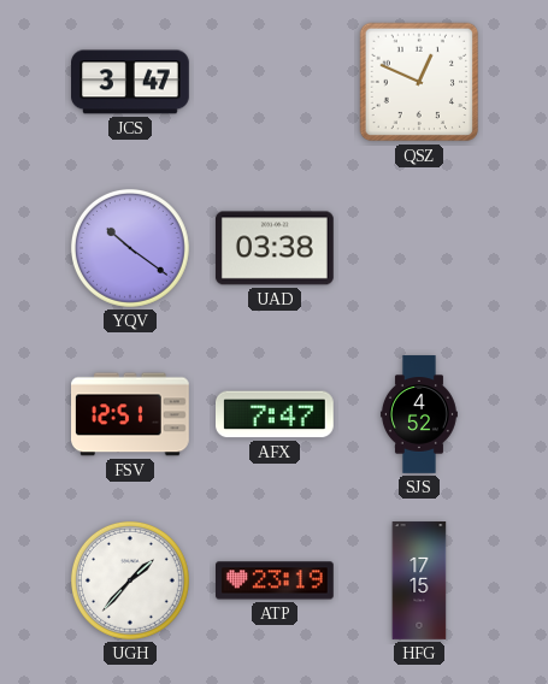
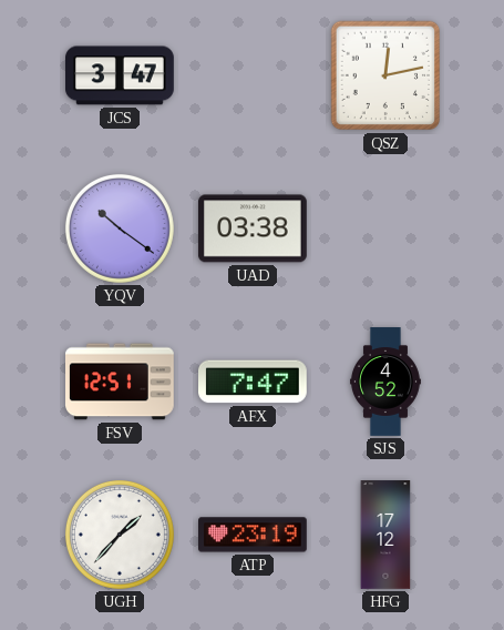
QSZ: 12:49 -> 12:13
HFG: 17:15 -> 17:12
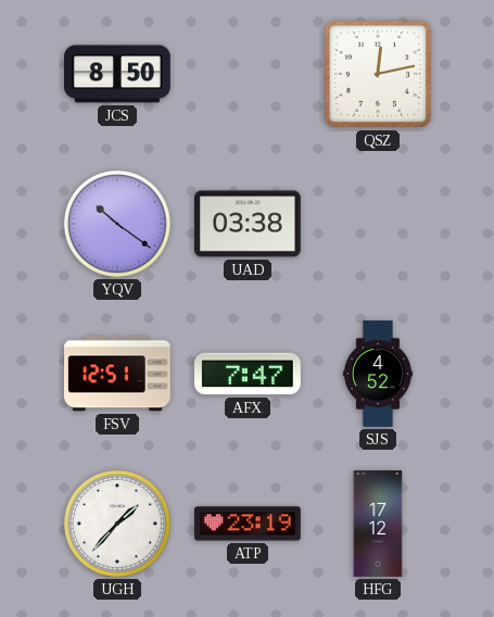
JCS: 3:47 -> 8:50
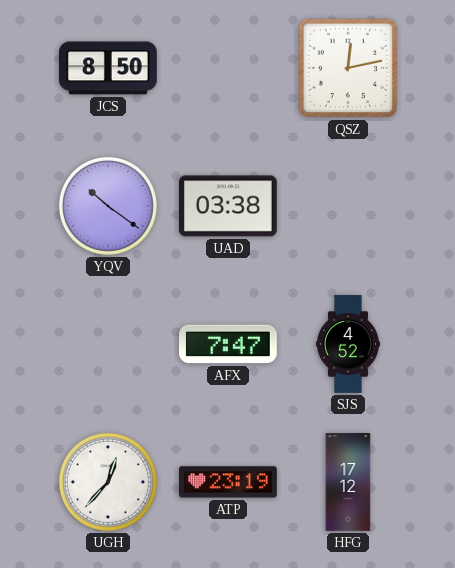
FSV: 12:51 -> none
UGH: 1:37 -> 12:37
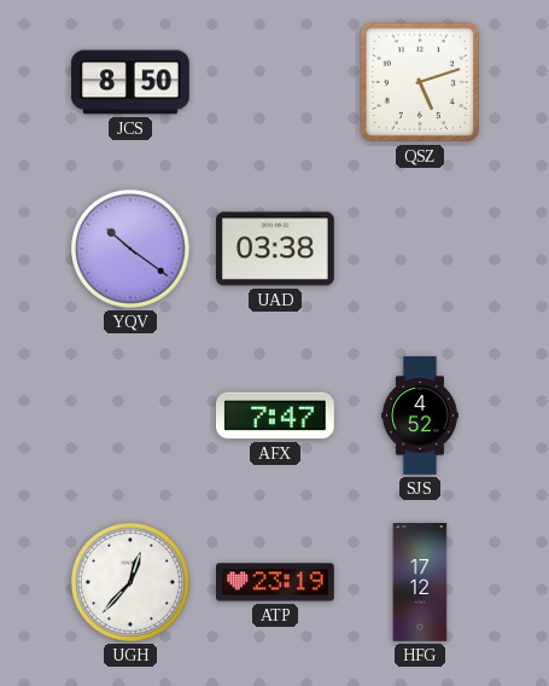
QSZ: 12:13 -> 5:12
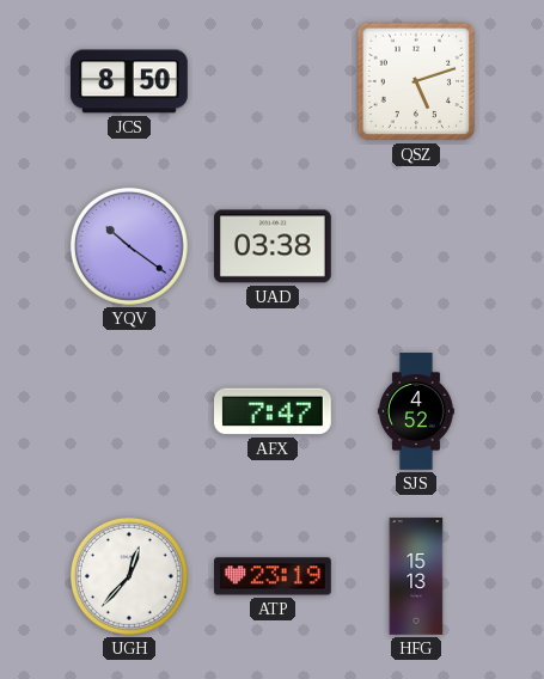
HFG: 17:12 -> 15:13
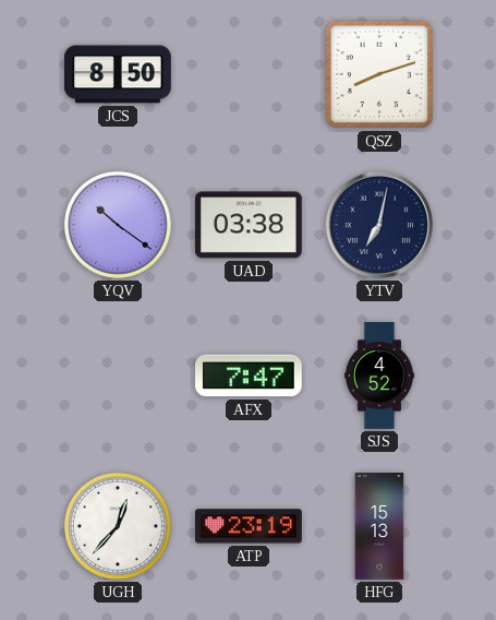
QSZ: 5:12 -> 8:12
YTV: none -> 7:02
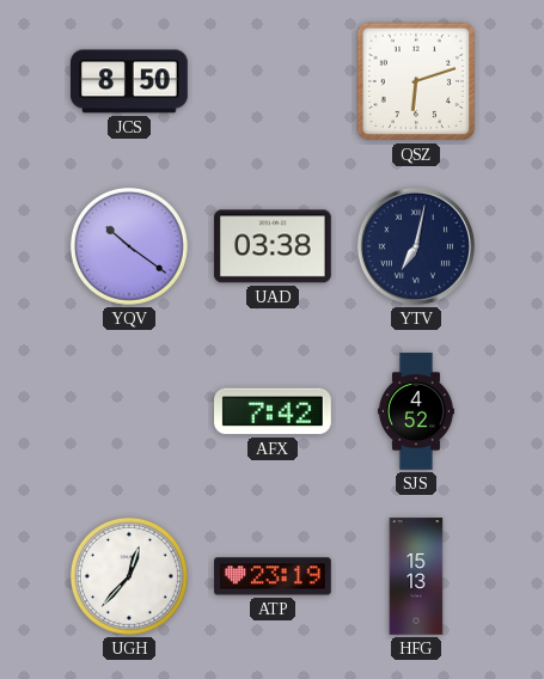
QSZ: 8:12 -> 6:12
AFX: 7:47 -> 7:42
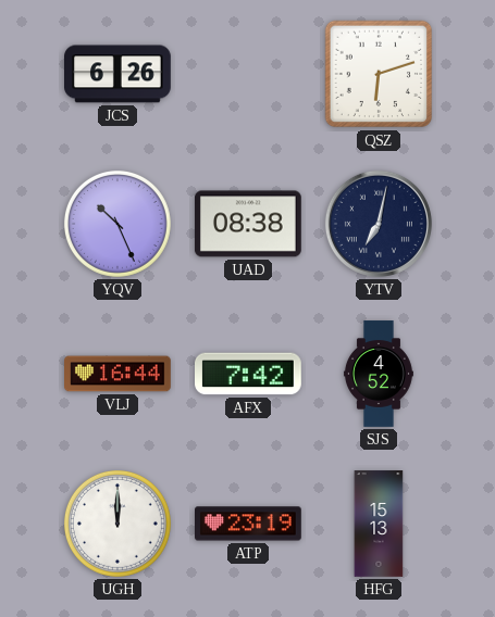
JCS: 8:50 -> 6:26
YQV: 10:21 -> 10:26
UAD: 03:38 -> 08:38
VLJ: none -> 16:44
UGH: 12:37 -> 12:00
